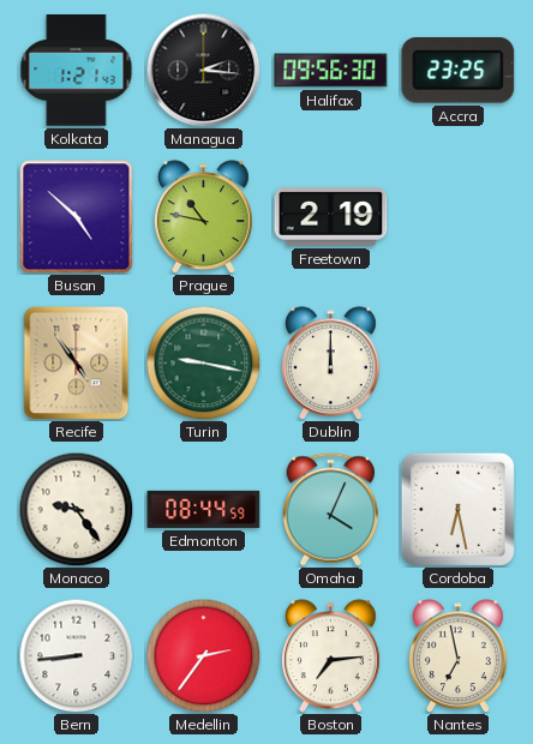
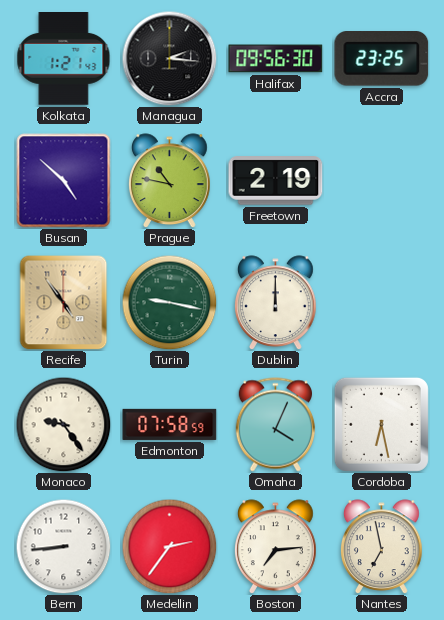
Edmonton: 08:44 -> 07:58
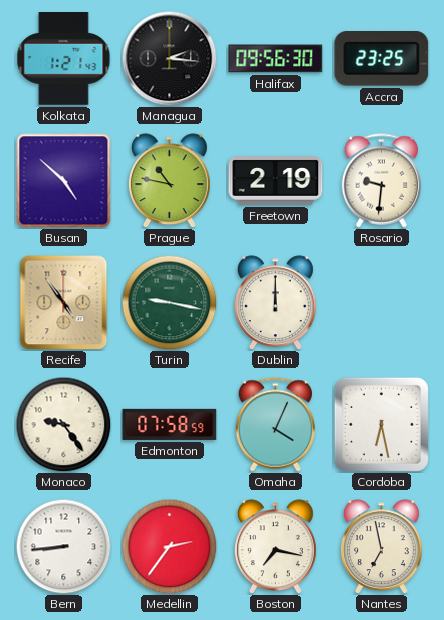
Rosario: none -> 9:31
Boston: 7:14 -> 7:17
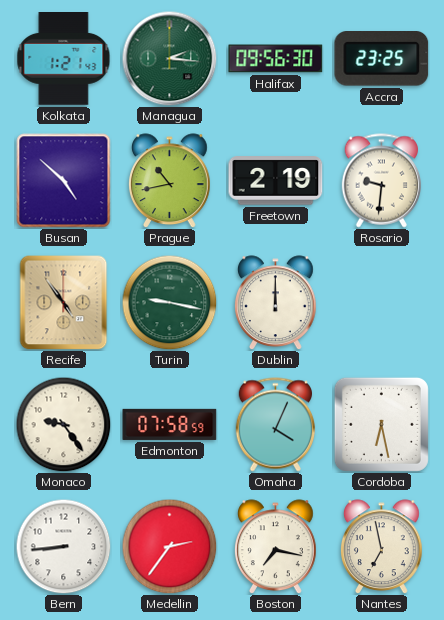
Managua dial: black -> green
Prague: 10:47 -> 10:43
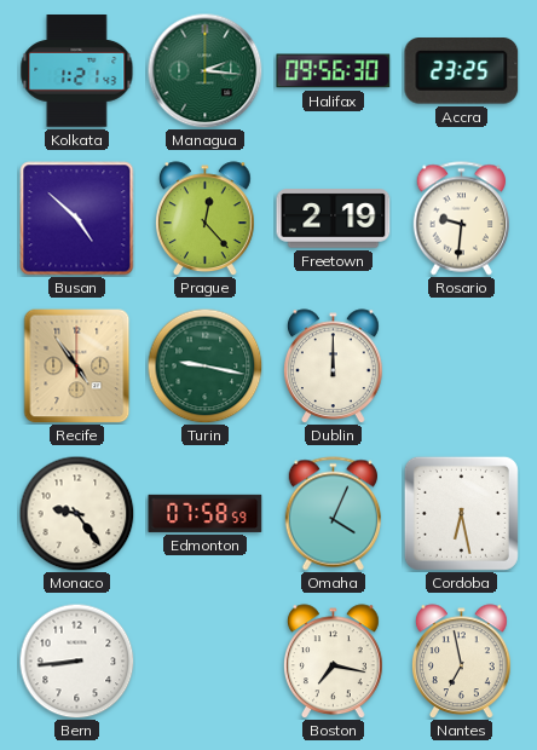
Prague: 10:43 -> 12:23
Medellin: 2:36 -> none
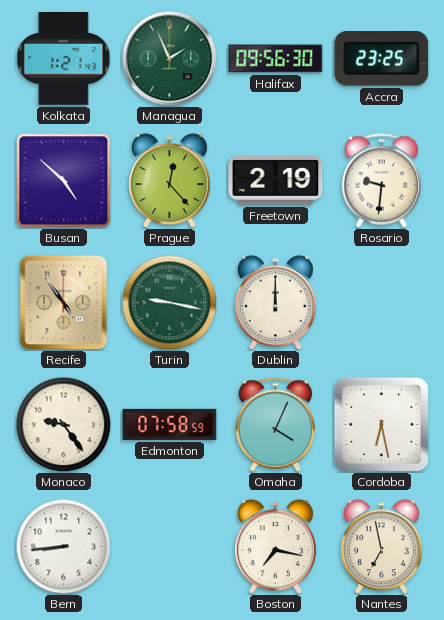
Managua: 2:16 -> 1:56
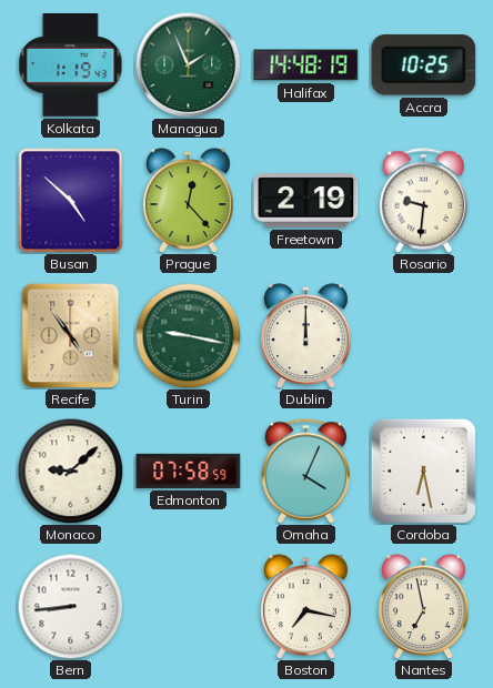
Kolkata: 1:21 -> 1:19
Halifax: 09:56 -> 14:48
Accra: 23:25 -> 10:25
Monaco: 9:24 -> 9:08
